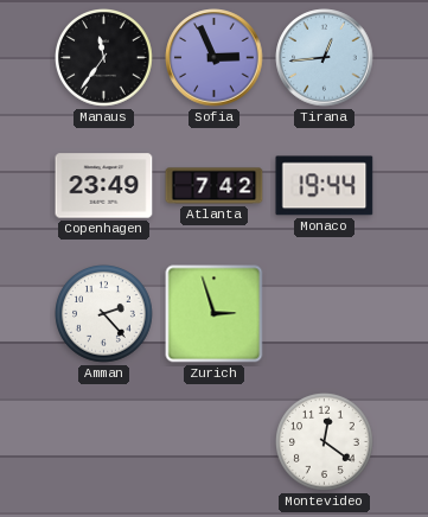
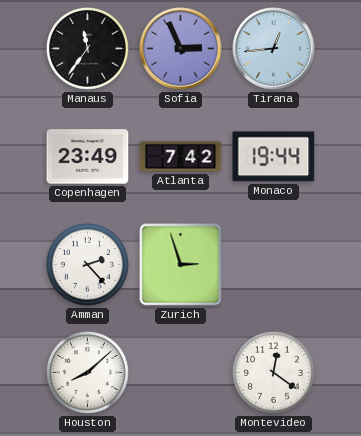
Houston: none -> 8:08
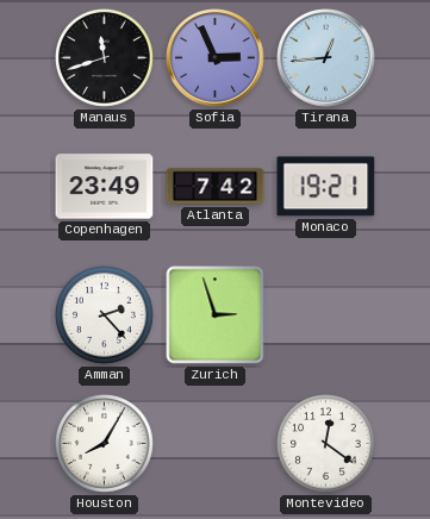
Manaus: 11:36 -> 11:42
Monaco: 19:44 -> 19:21
Houston: 8:08 -> 8:05
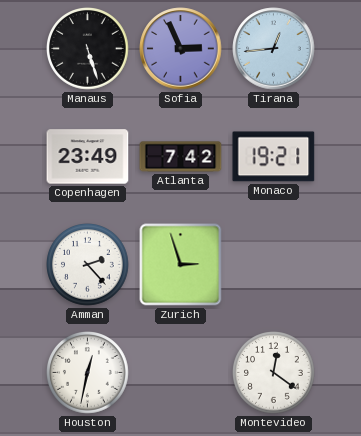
Manaus: 11:42 -> 5:27
Houston: 8:05 -> 12:32
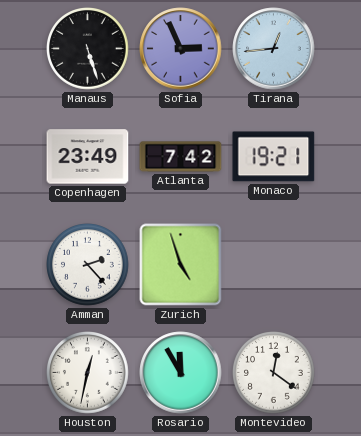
Zurich: 2:57 -> 4:57
Rosario: none -> 11:55
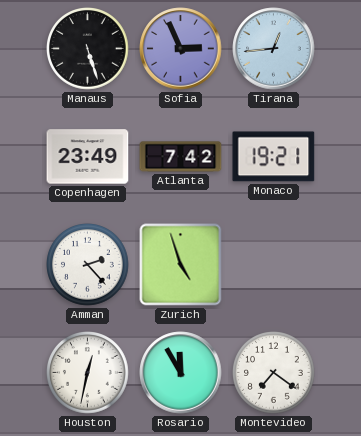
Montevideo: 12:21 -> 7:21
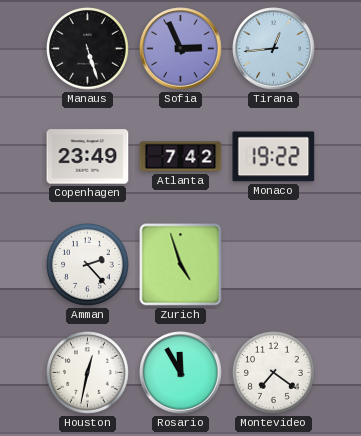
Monaco: 19:21 -> 19:22
